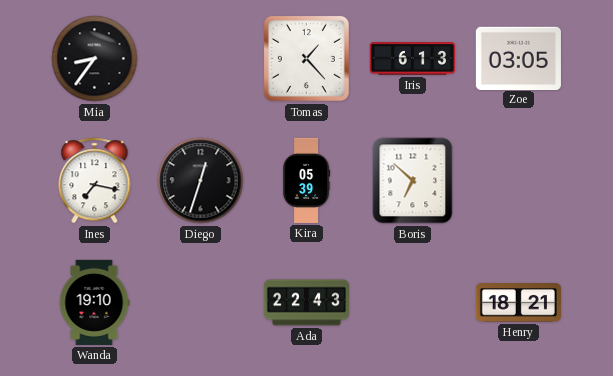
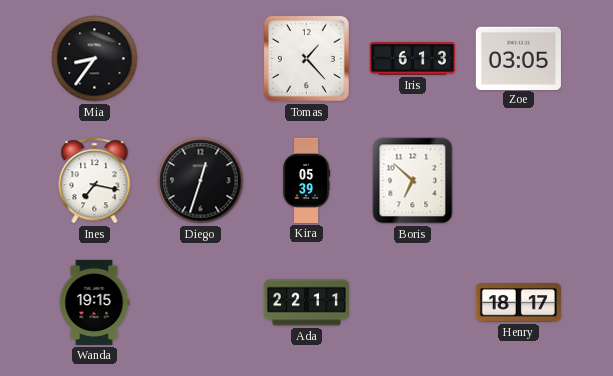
Wanda: 19:10 -> 19:15
Ada: 22:43 -> 22:11
Henry: 18:21 -> 18:17
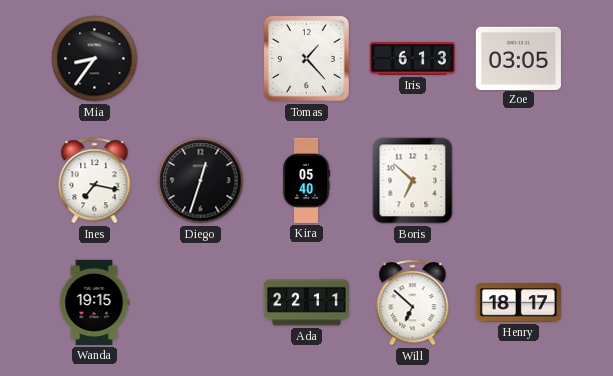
Kira: 05:39 -> 05:40
Will: none -> 6:52
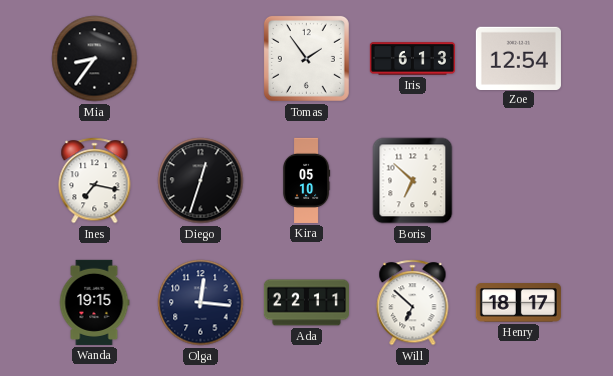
Tomas: 1:23 -> 1:54
Zoe: 03:05 -> 12:54
Kira: 05:40 -> 05:10
Olga: none -> 12:16
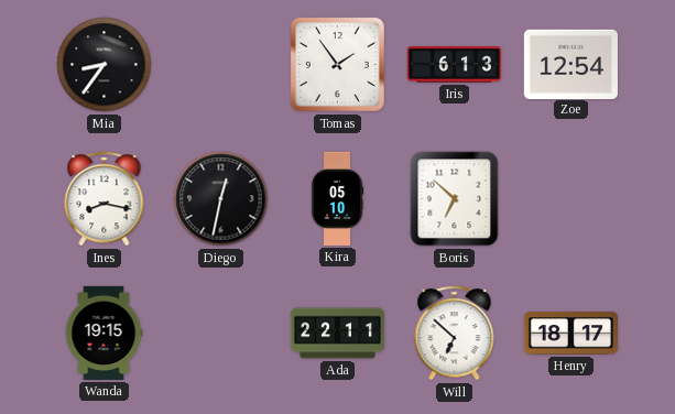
Ines: 7:17 -> 8:17
Diego: 12:33 -> 12:32
Olga: 12:16 -> none
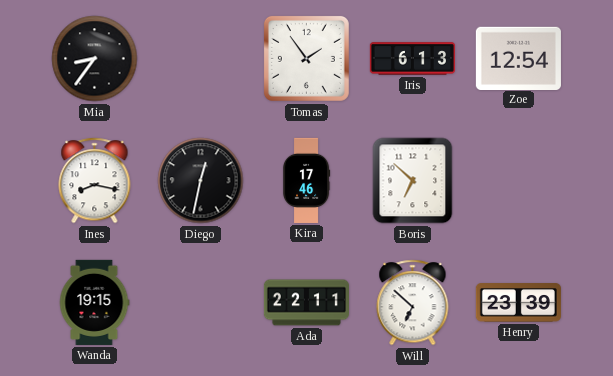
Kira: 05:10 -> 17:46
Henry: 18:17 -> 23:39
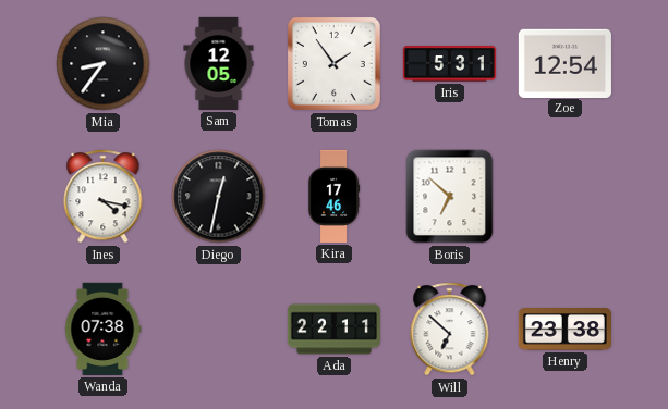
Sam: none -> 12:05
Iris: 6:13 -> 5:31
Ines: 8:17 -> 4:17
Wanda: 19:15 -> 07:38
Henry: 23:39 -> 23:38
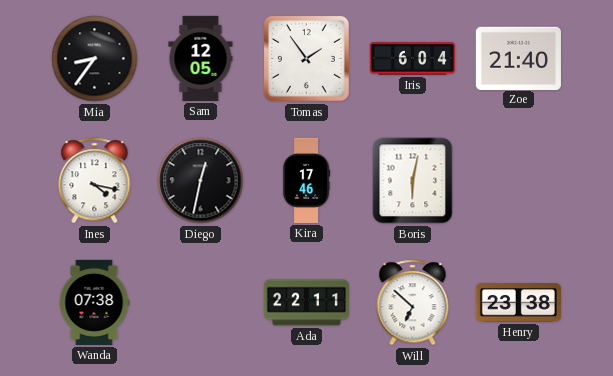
Iris: 5:31 -> 6:04
Zoe: 12:54 -> 21:40
Boris: 6:52 -> 6:02
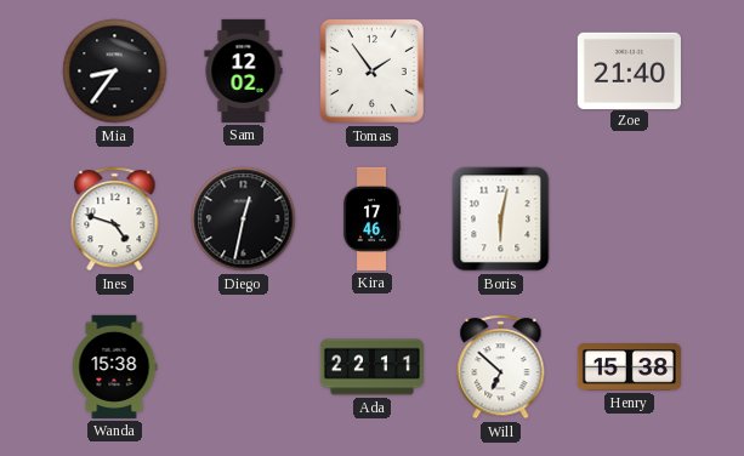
Sam: 12:05 -> 12:02
Iris: 6:04 -> none
Ines: 4:17 -> 4:48
Wanda: 07:38 -> 15:38
Henry: 23:38 -> 15:38
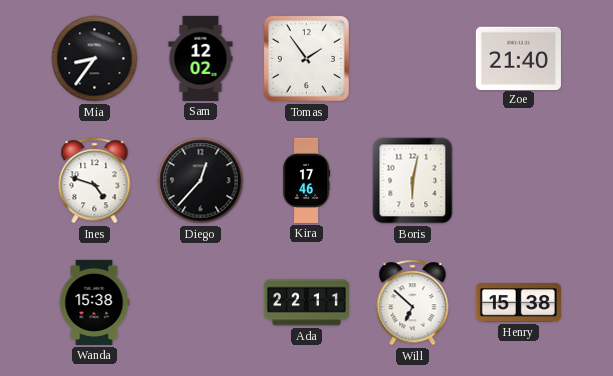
Diego: 12:32 -> 12:37
